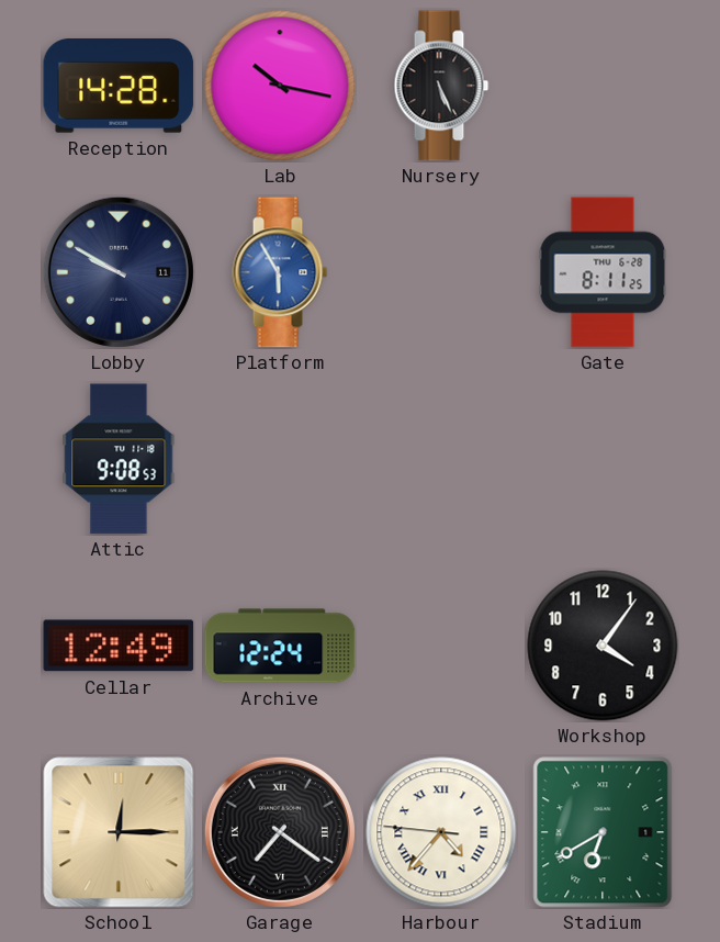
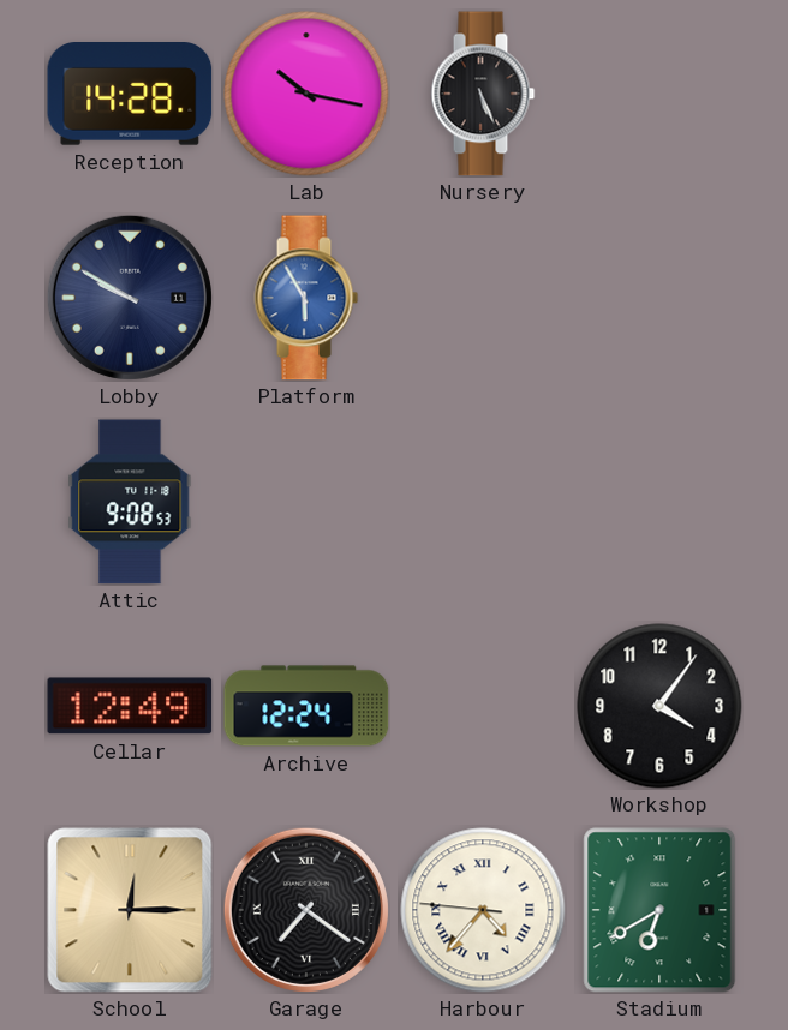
Gate: 8:11 -> none
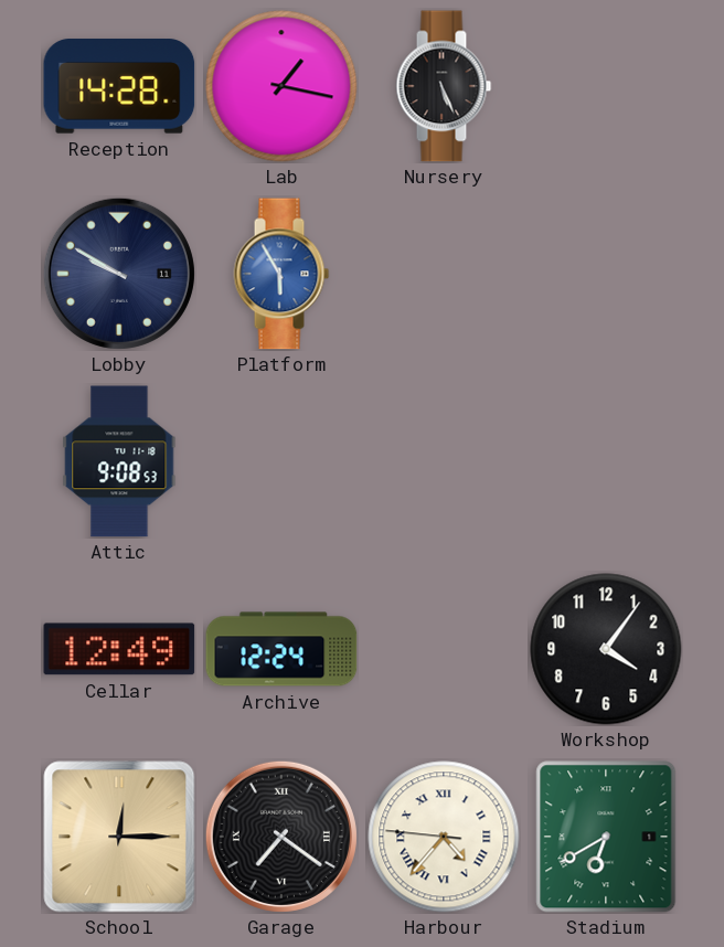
Lab: 10:17 -> 1:17
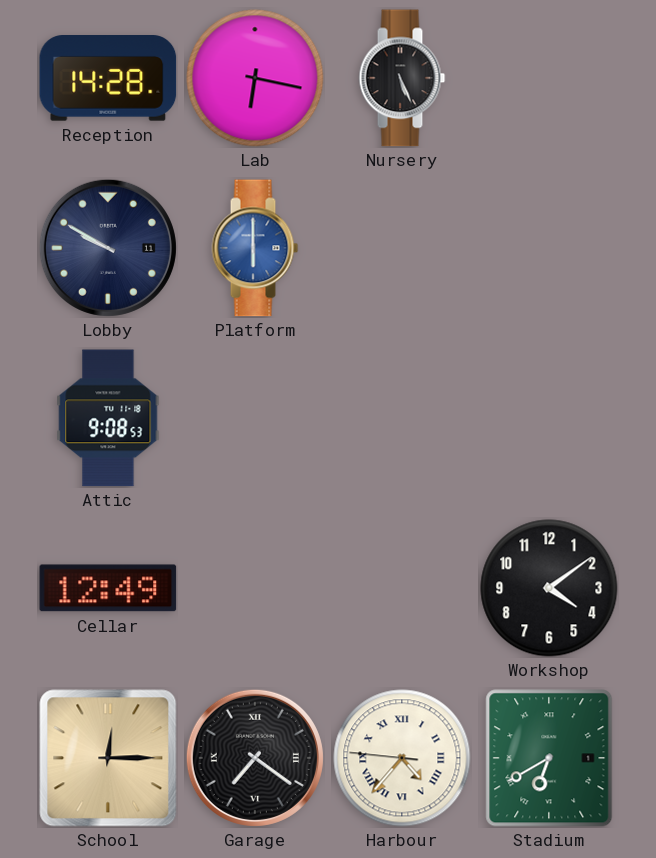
Lab: 1:17 -> 6:17
Platform: 5:55 -> 6:00
Archive: 12:24 -> none
Workshop: 4:06 -> 4:09
